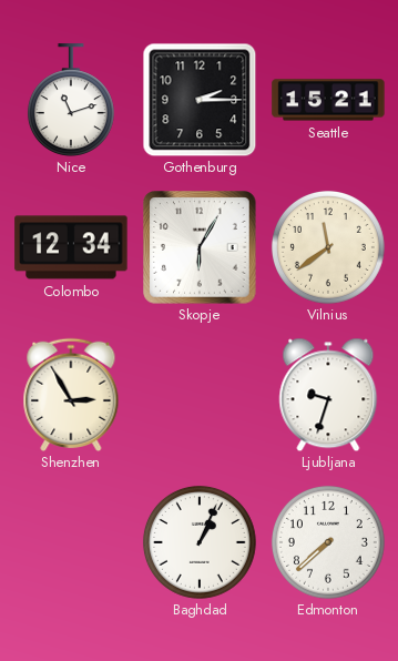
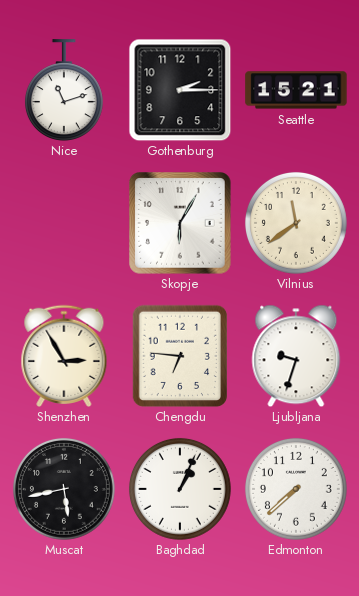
Colombo: 12:34 -> none
Chengdu: none -> 6:46
Muscat: none -> 5:43
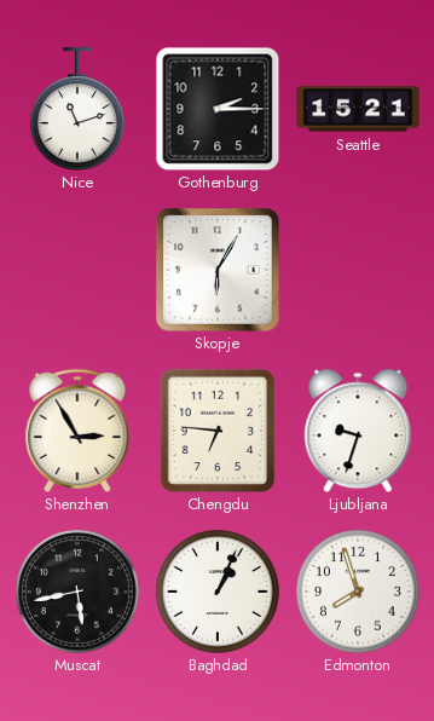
Vilnius: 11:39 -> none
Edmonton: 7:38 -> 7:57
